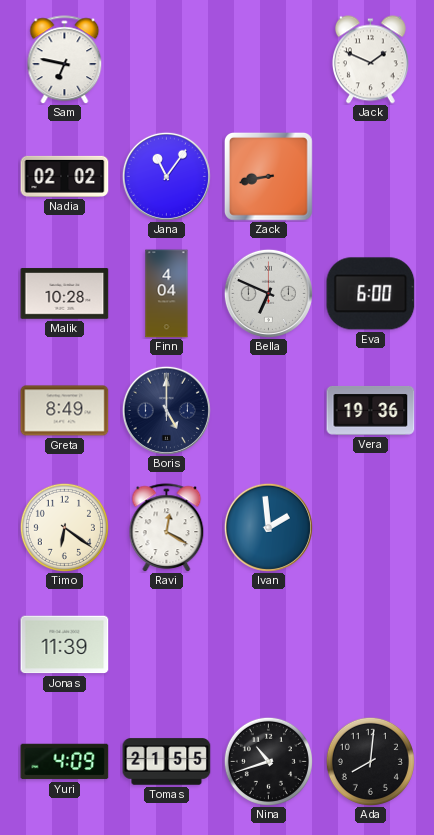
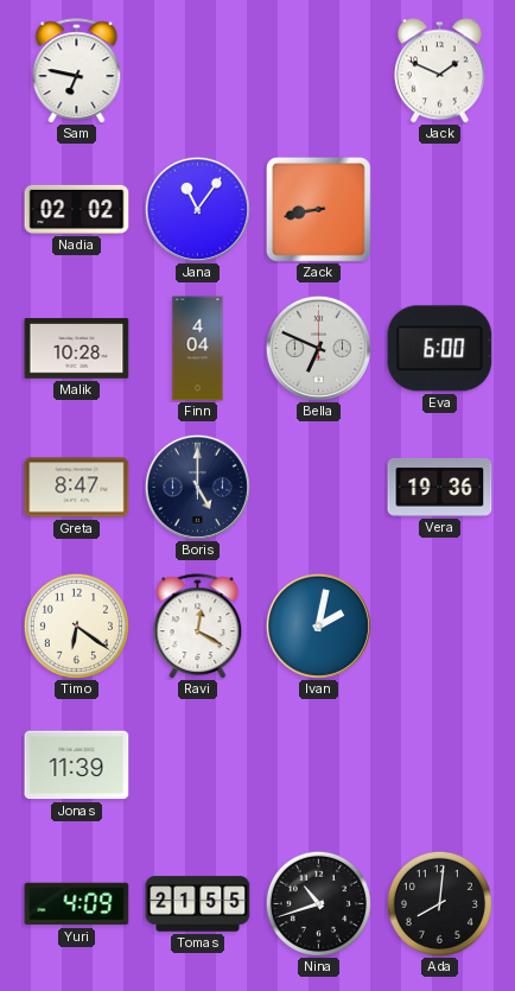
Greta: 8:49 -> 8:47
Ivan: 1:59 -> 2:02
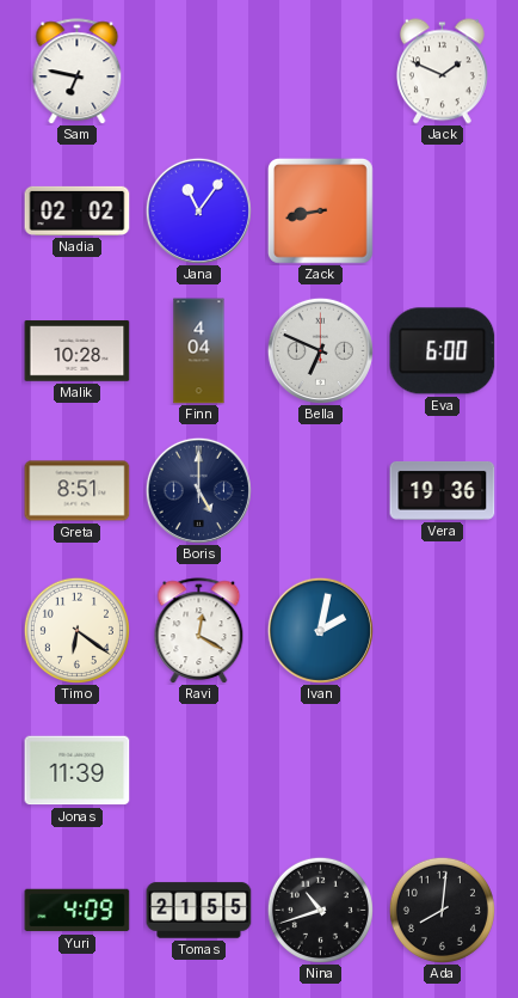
Greta: 8:47 -> 8:51
